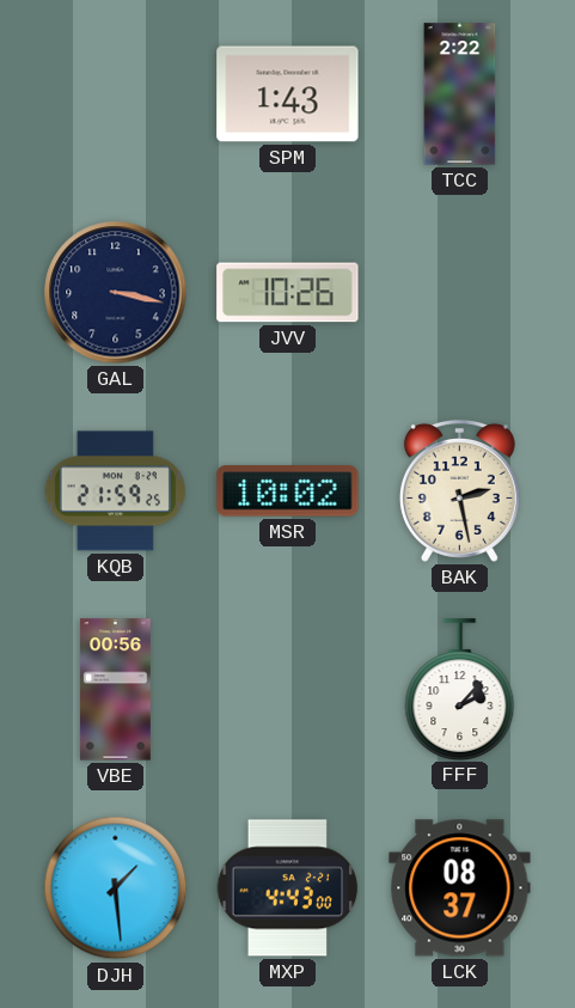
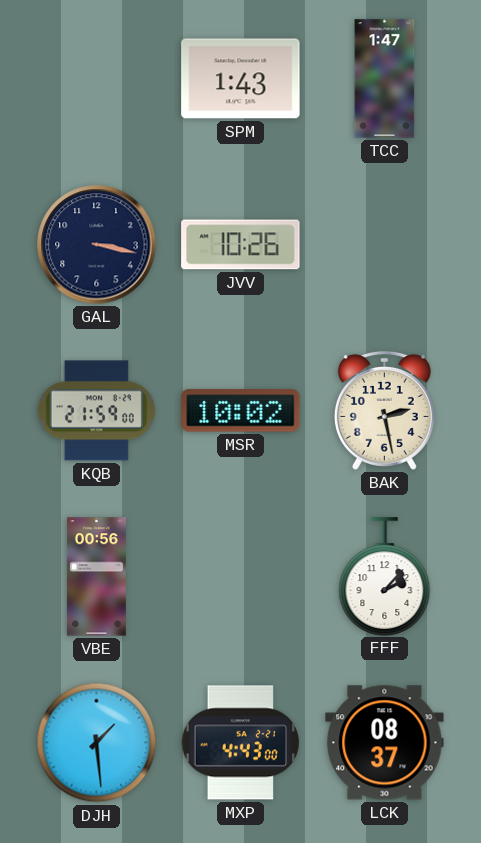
TCC: 2:22 -> 1:47
KQB: 21:59:25 -> 21:59:00
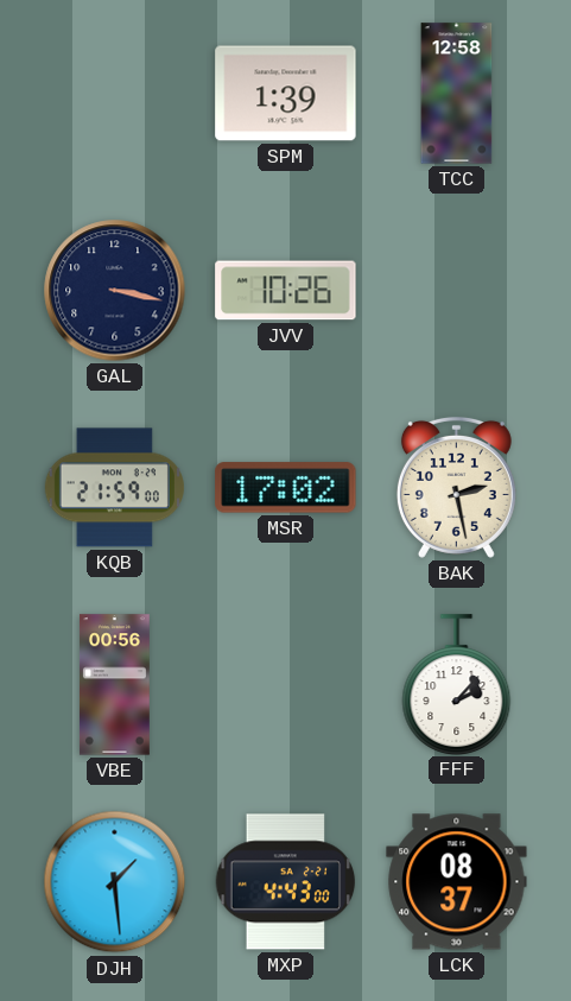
SPM: 1:43 -> 1:39
TCC: 1:47 -> 12:58
MSR: 10:02 -> 17:02
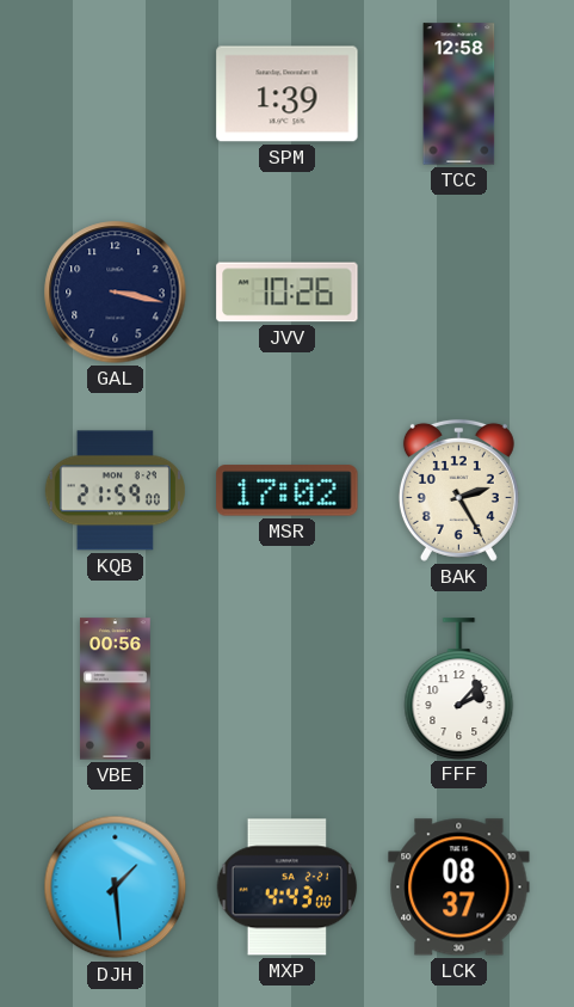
BAK: 2:28 -> 2:25
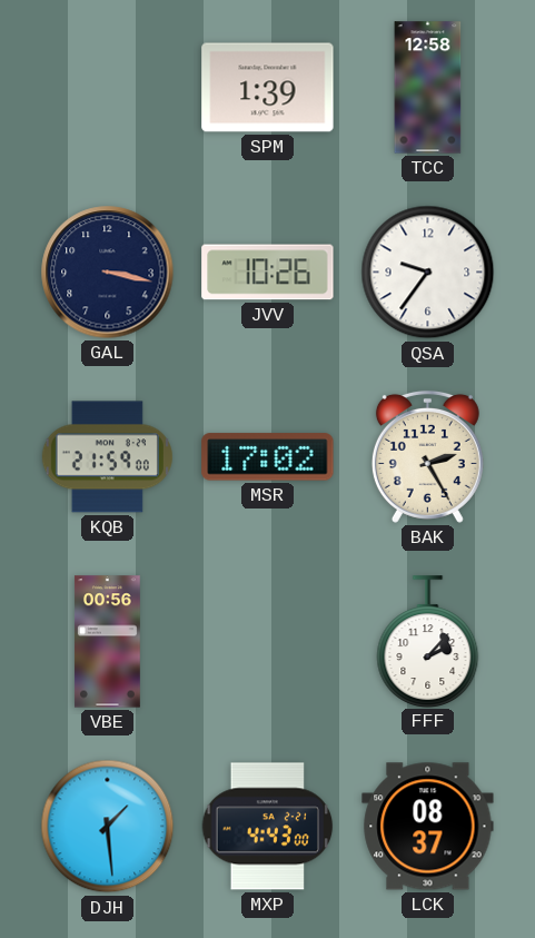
QSA: none -> 9:36
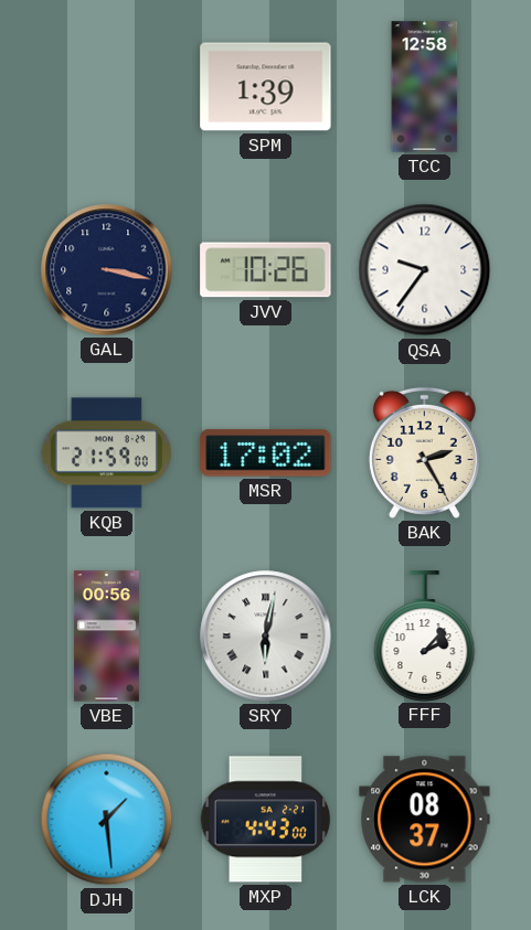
SRY: none -> 6:02
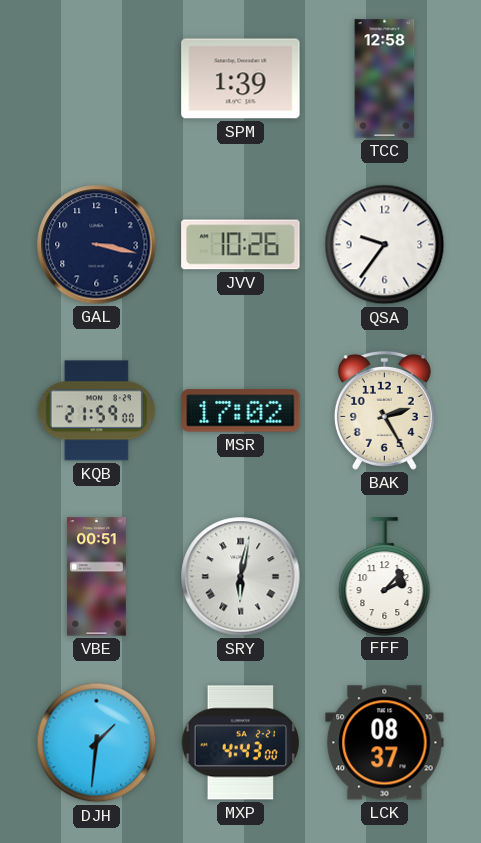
VBE: 00:56 -> 00:51
DJH: 1:29 -> 1:31
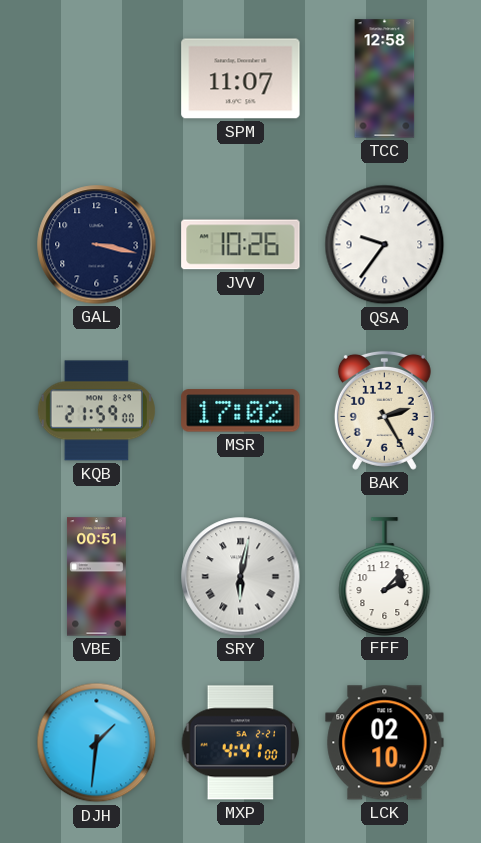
SPM: 1:39 -> 11:07
MXP: 4:43 -> 4:41
LCK: 08:37 -> 02:10
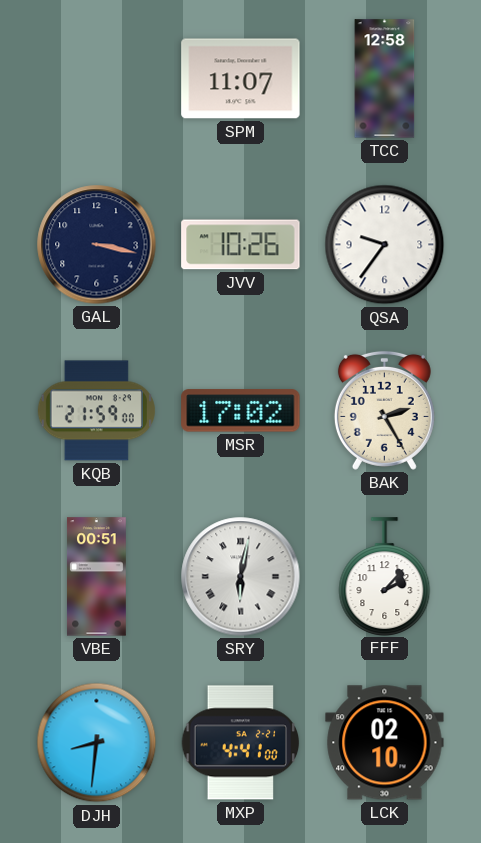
DJH: 1:31 -> 8:31
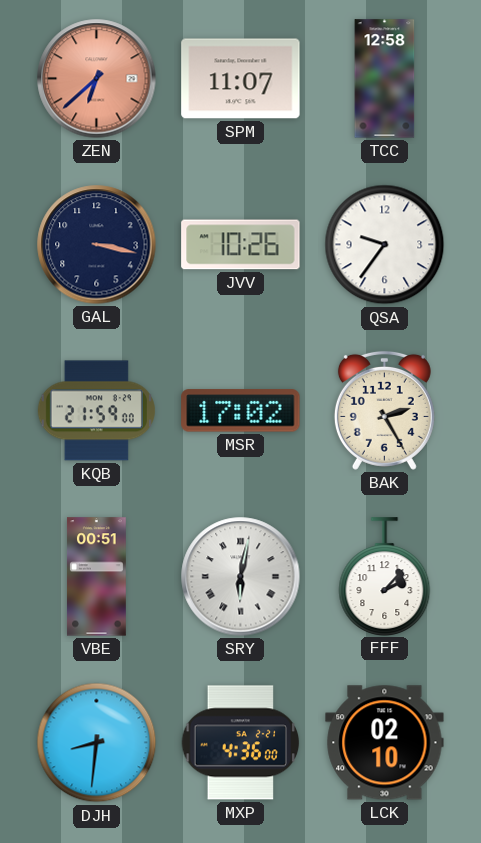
ZEN: none -> 6:38
MXP: 4:41 -> 4:36
